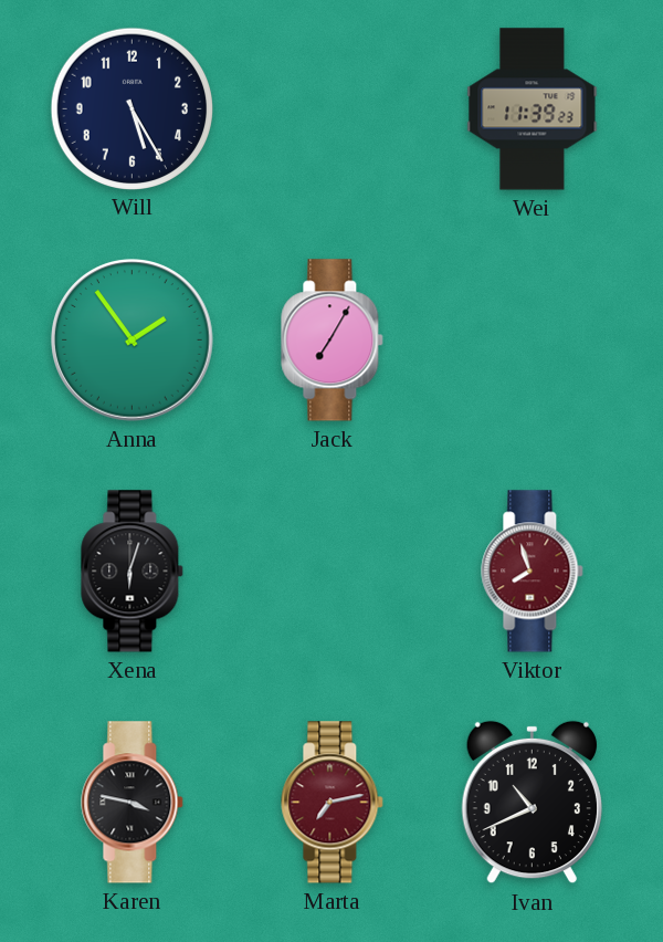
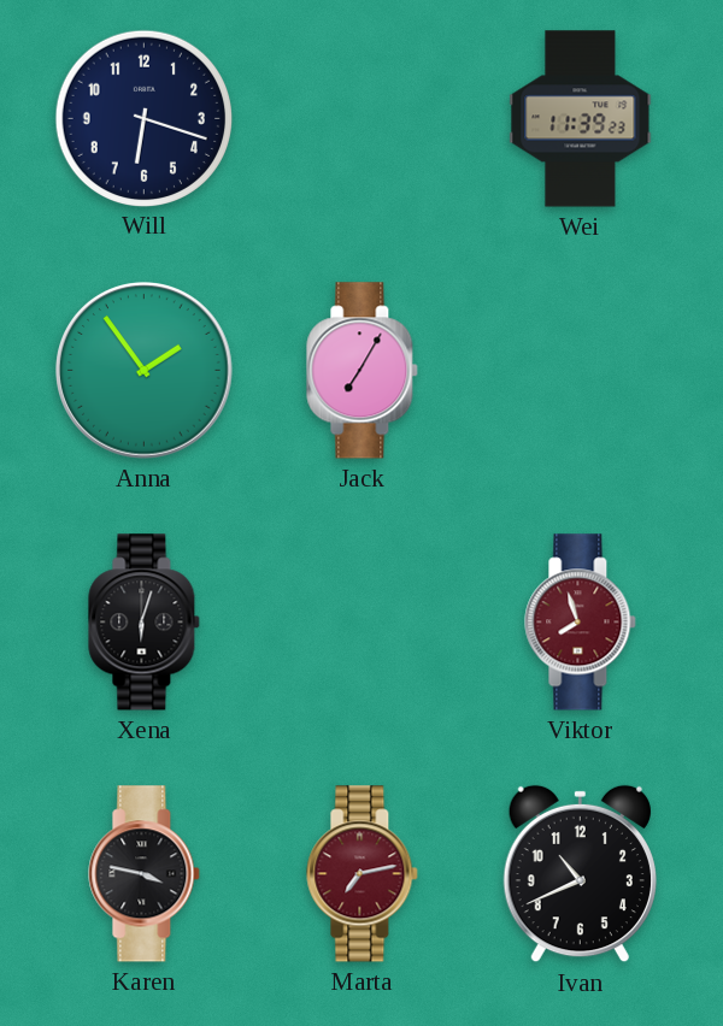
Will: 5:25 -> 6:18
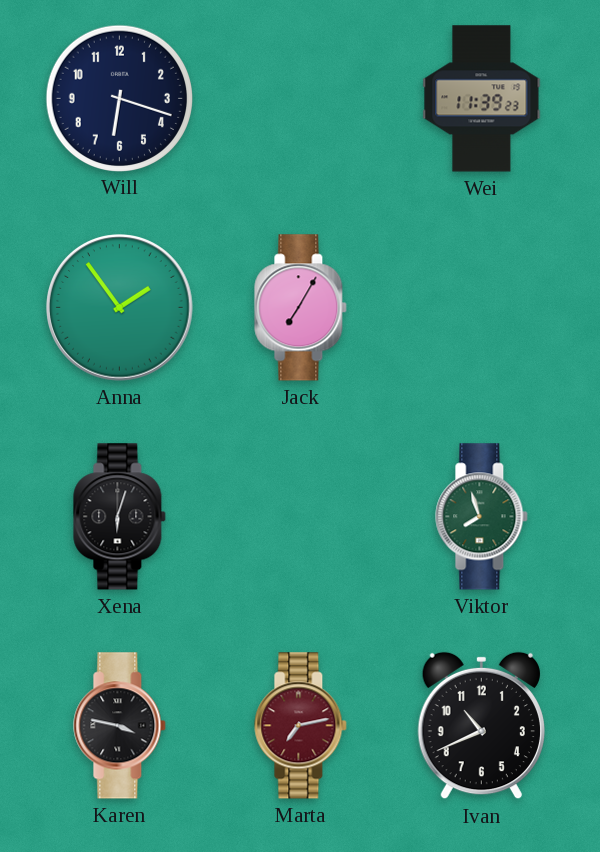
Viktor dial: burgundy -> green
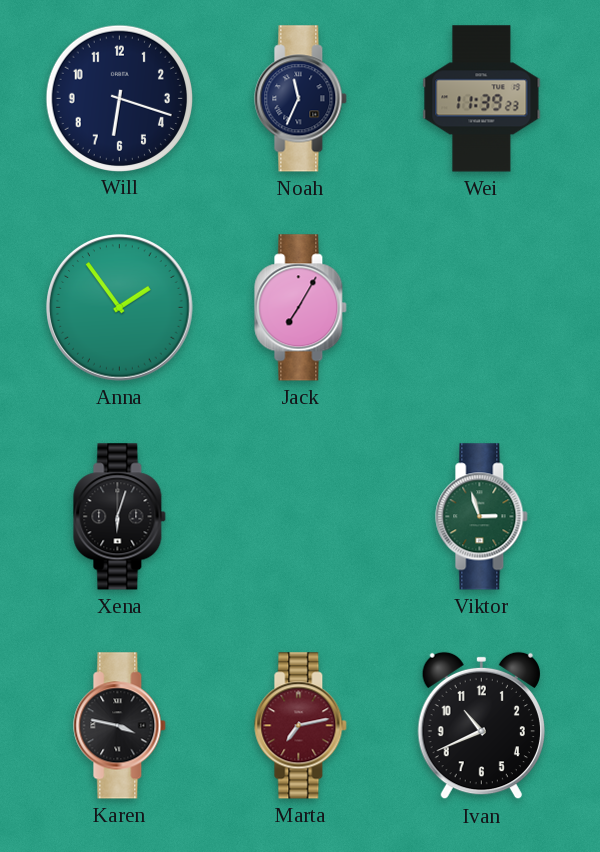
Noah: none -> 11:34
Viktor: 7:57 -> 2:57
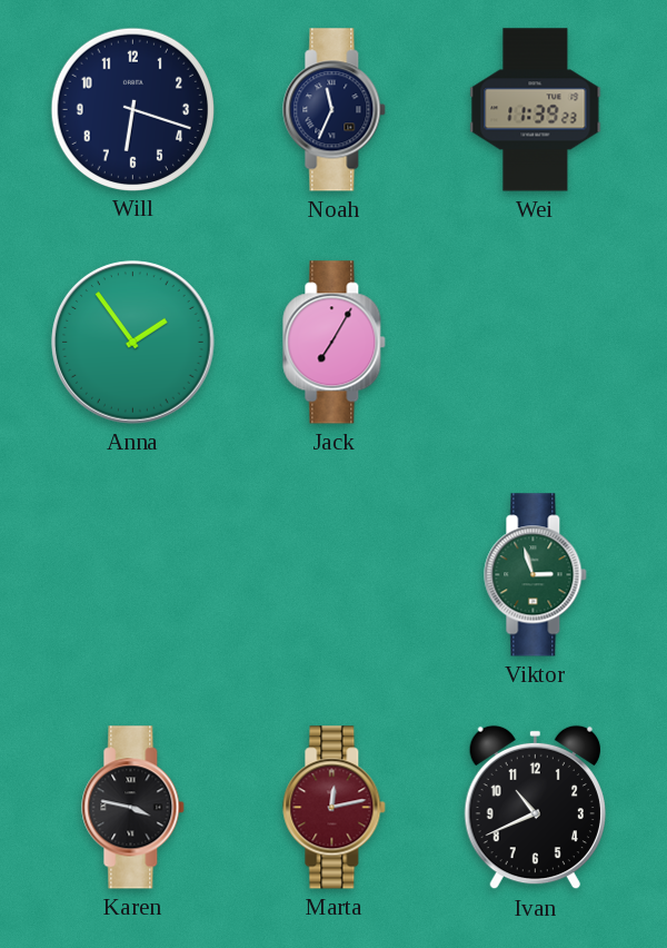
Xena: 6:03 -> none
Marta: 7:13 -> 12:13
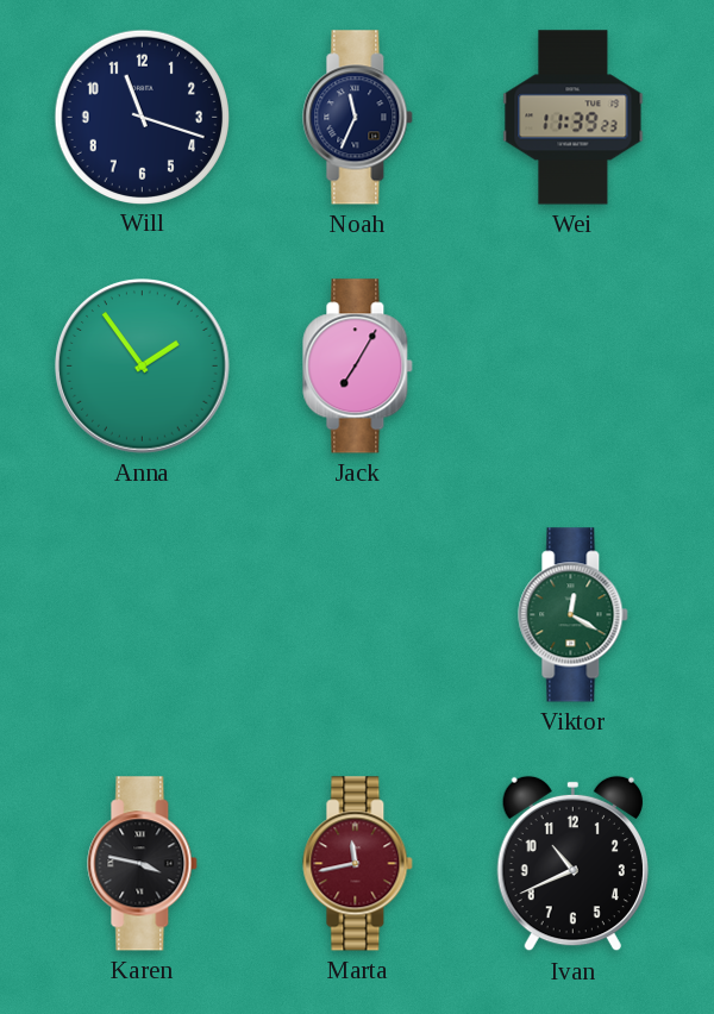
Will: 6:18 -> 11:18
Viktor: 2:57 -> 12:20
Marta: 12:13 -> 11:43
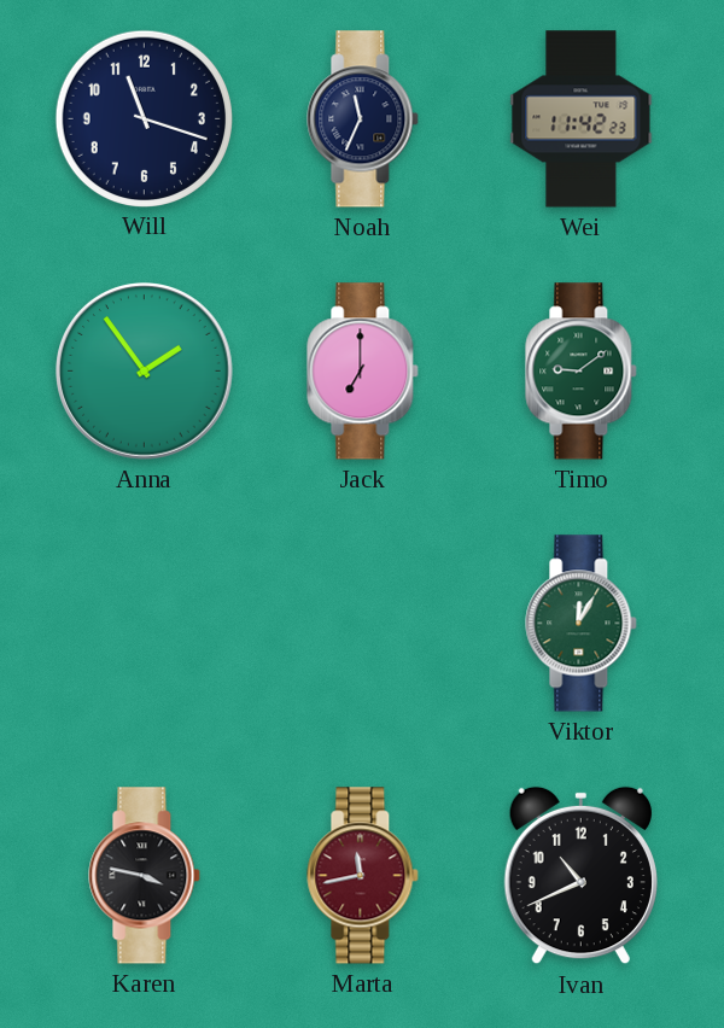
Wei: 11:39 -> 11:42
Jack: 7:05 -> 7:00
Timo: none -> 9:09
Viktor: 12:20 -> 12:05
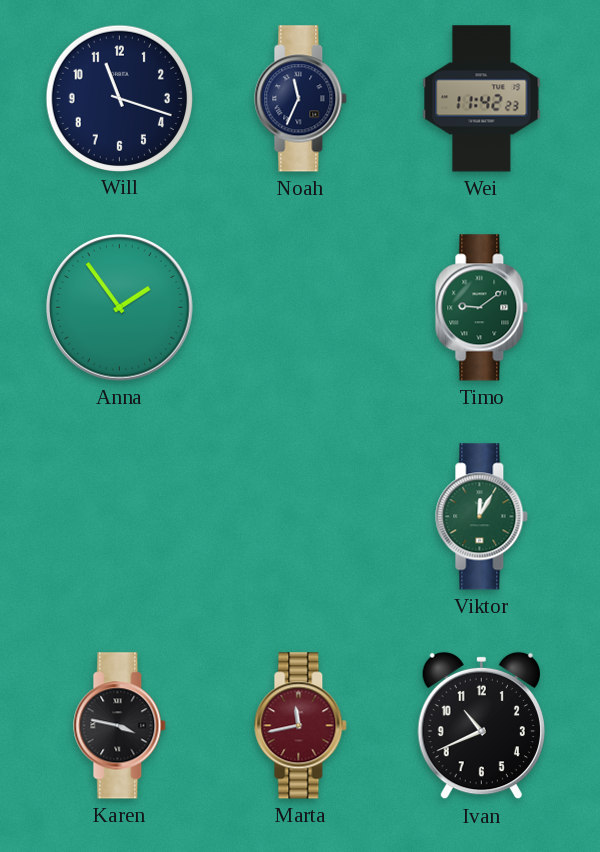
Jack: 7:00 -> none
